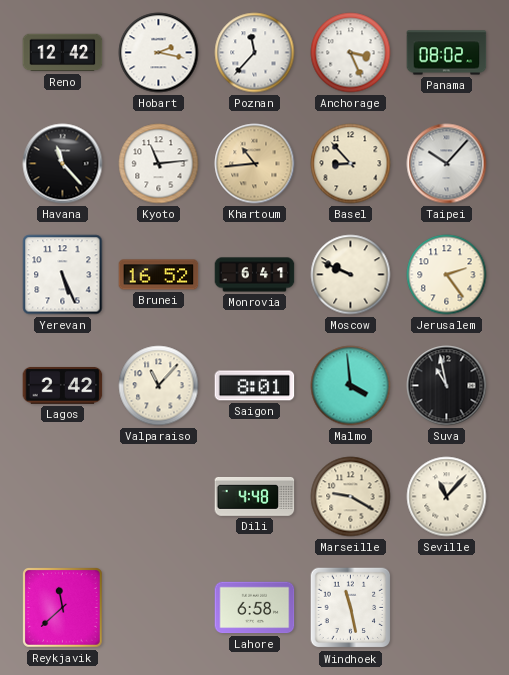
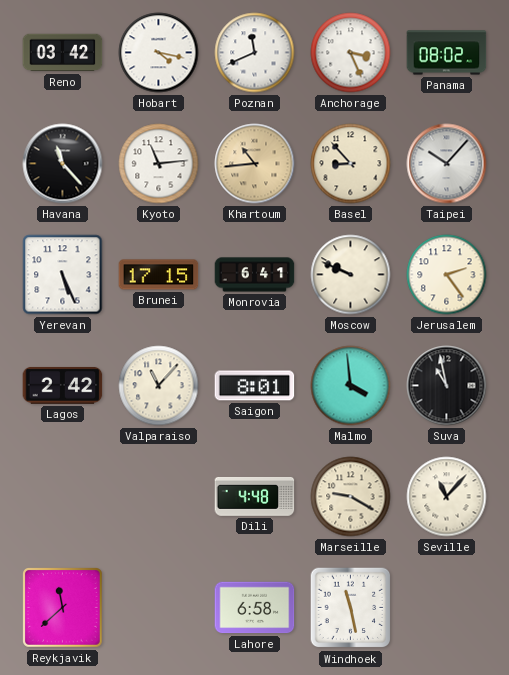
Reno: 12:42 -> 03:42
Hobart: 2:17 -> 4:17
Poznan: 11:37 -> 11:41
Brunei: 16:52 -> 17:15
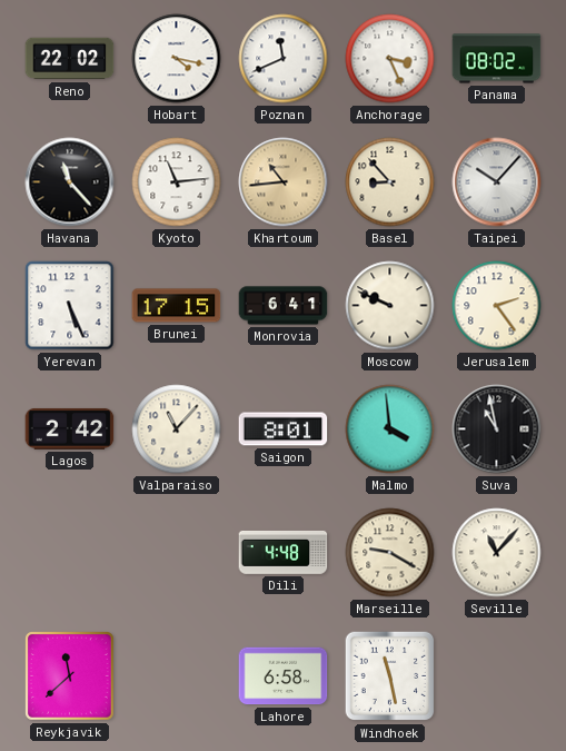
Reno: 03:42 -> 22:02
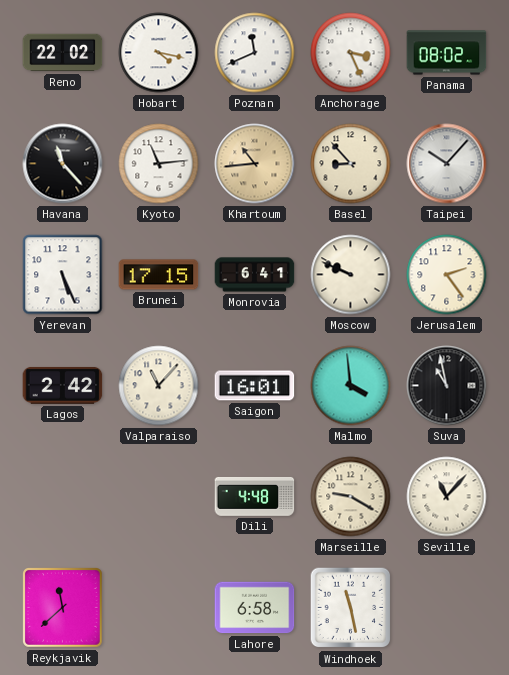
Saigon: 8:01 -> 16:01
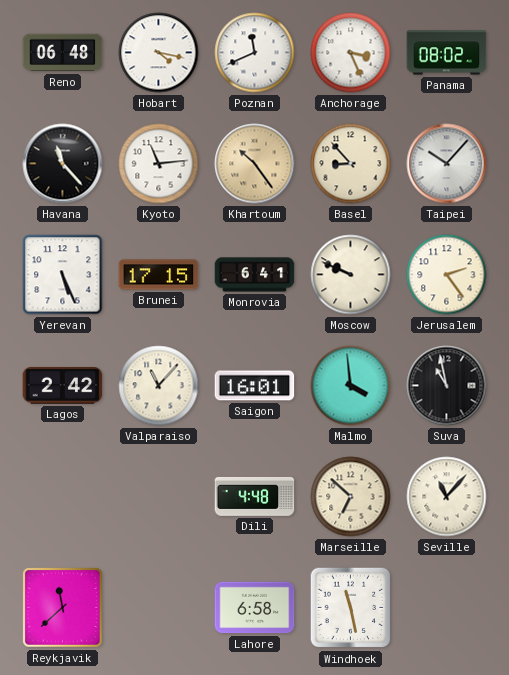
Reno: 22:02 -> 06:48
Khartoum: 10:44 -> 10:24
Marseille: 9:20 -> 6:52
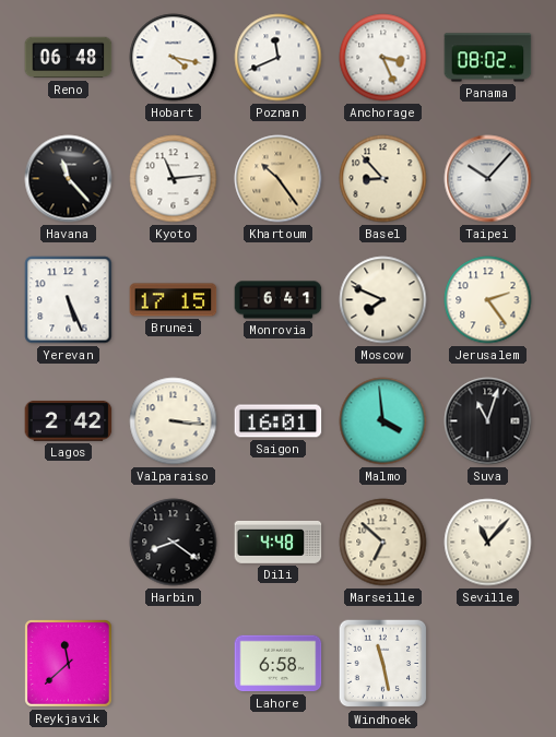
Moscow: 9:49 -> 7:49
Valparaiso: 11:07 -> 3:16
Suva: 10:58 -> 11:03
Harbin: none -> 8:21
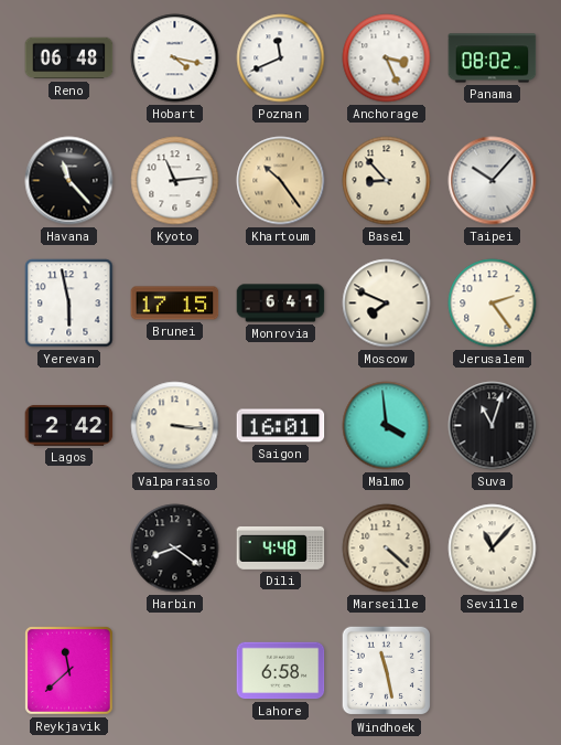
Yerevan: 5:26 -> 5:58
Marseille: 6:52 -> 4:22
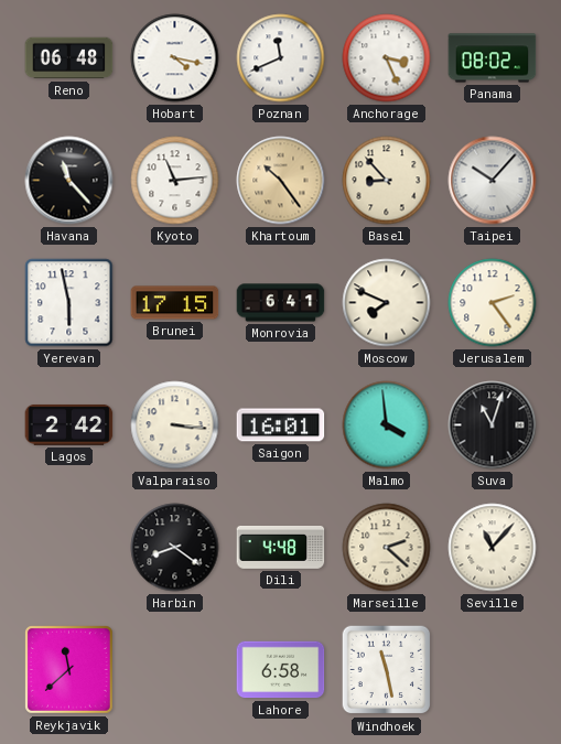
Marseille: 4:22 -> 2:22
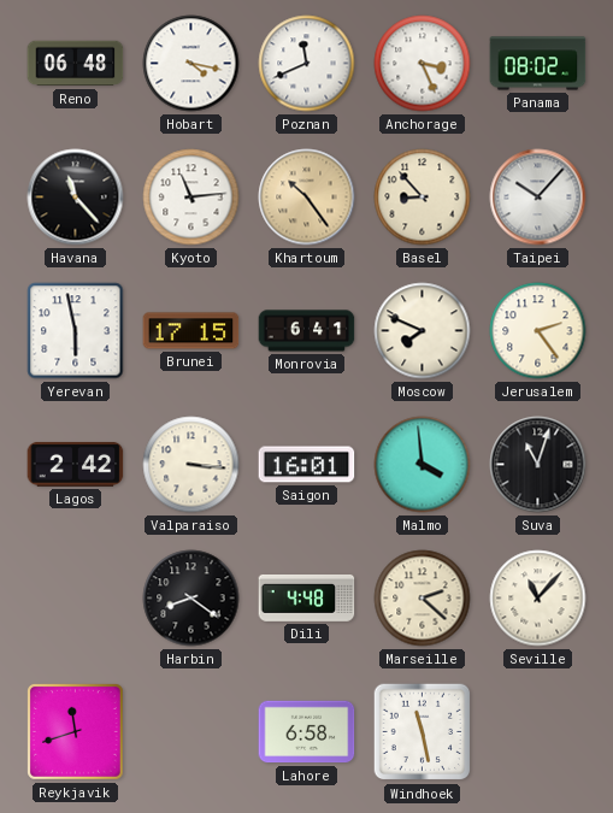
Reykjavik: 11:38 -> 11:42
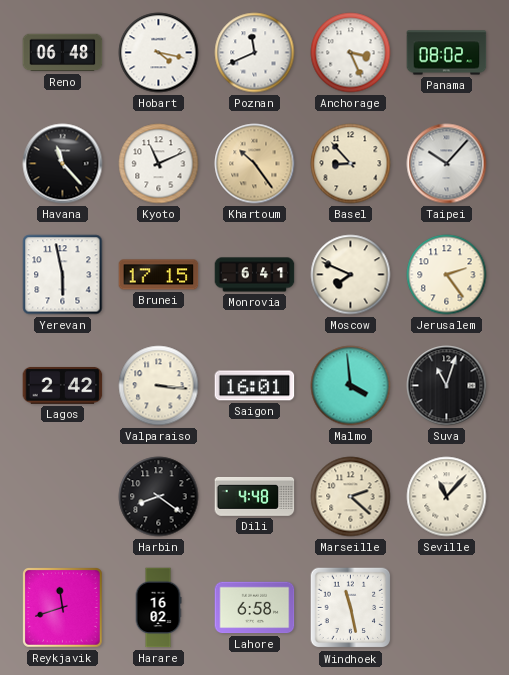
Kyoto: 11:14 -> 11:11
Harare: none -> 16:02
